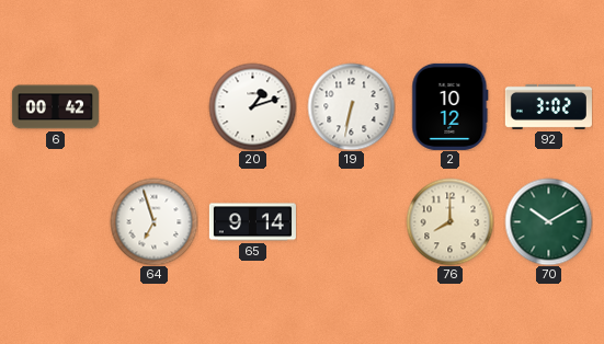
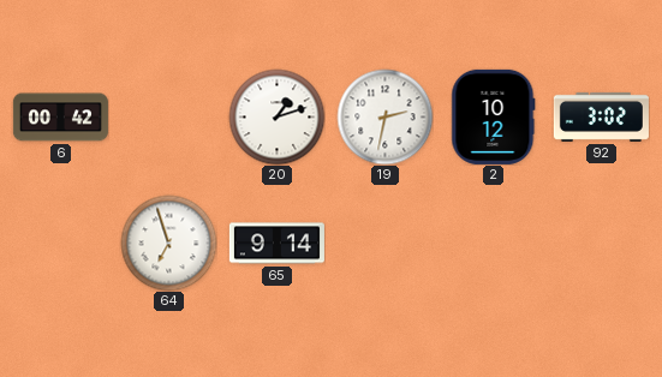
19: 6:32 -> 2:32
76: 8:00 -> none
70: 10:10 -> none
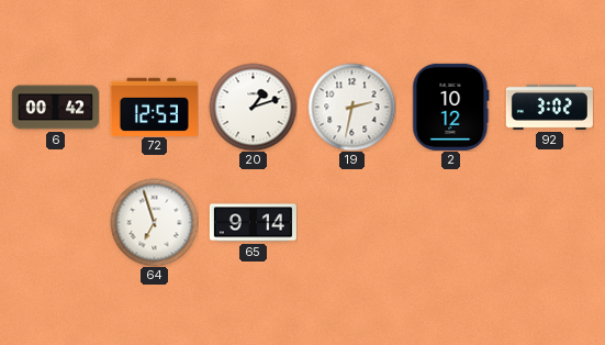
72: none -> 12:53
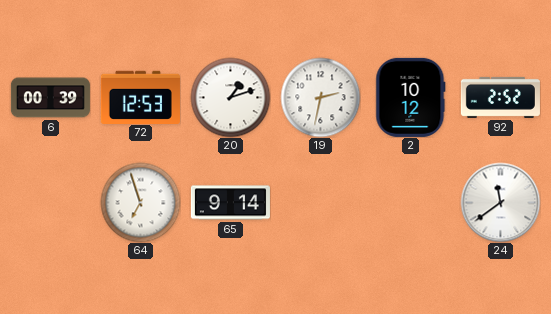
6: 00:42 -> 00:39
92: 3:02 -> 2:52
24: none -> 11:39
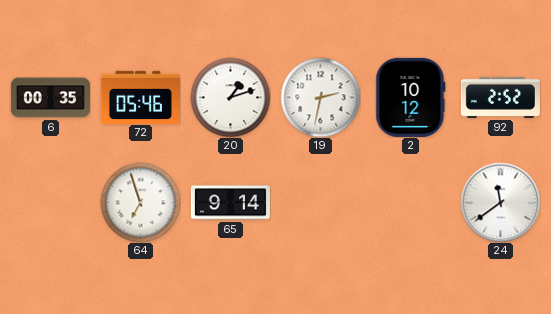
6: 00:39 -> 00:35
72: 12:53 -> 05:46
